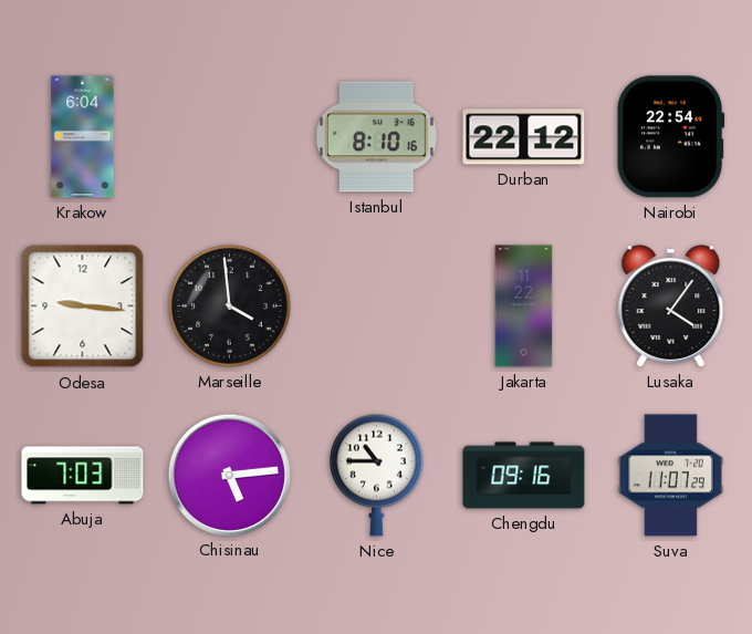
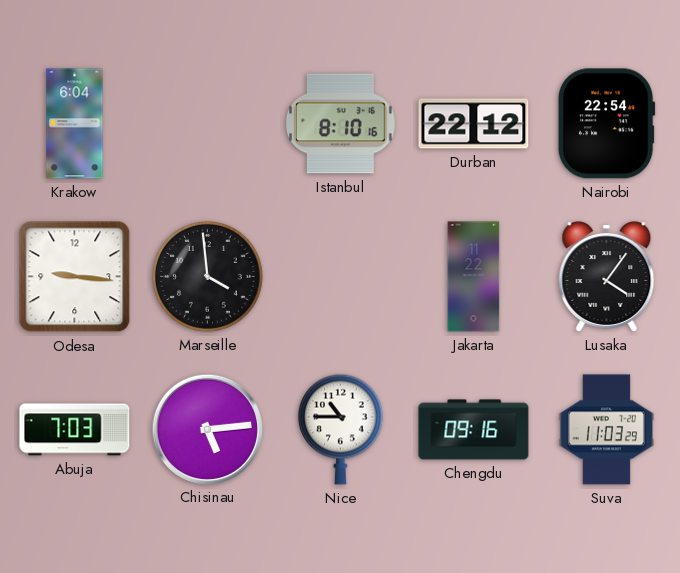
Suva: 11:07 -> 11:03
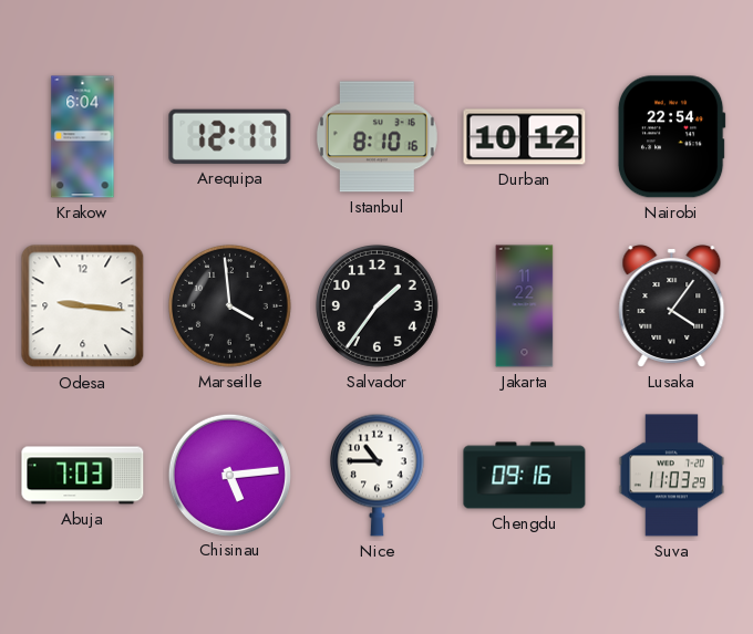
Arequipa: none -> 12:17
Durban: 22:12 -> 10:12
Salvador: none -> 1:36
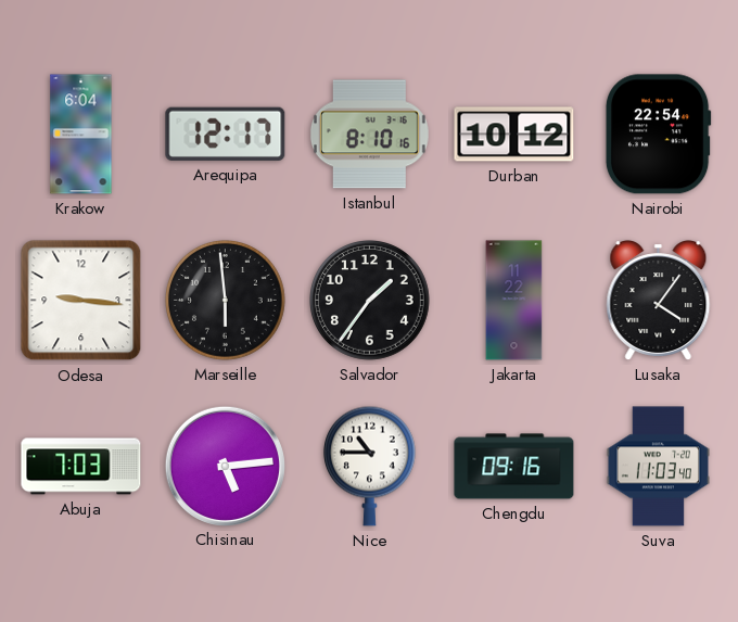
Marseille: 3:59 -> 5:59
Suva: 11:03:29 -> 11:03:40
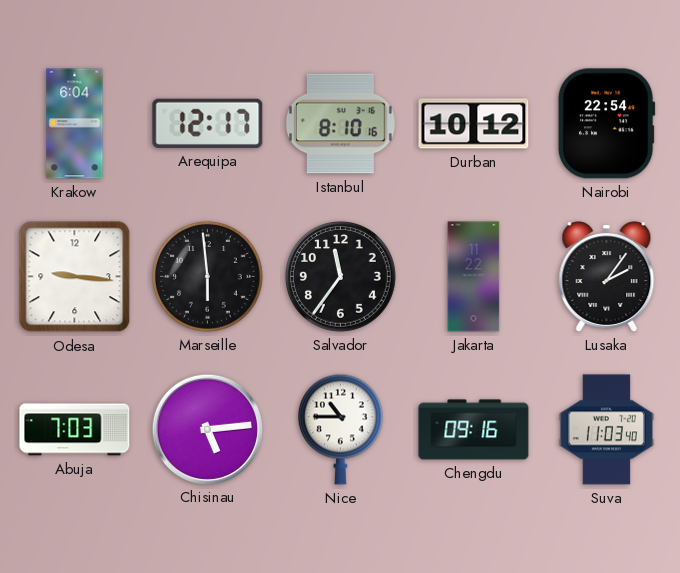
Salvador: 1:36 -> 11:36
Lusaka: 4:06 -> 2:06
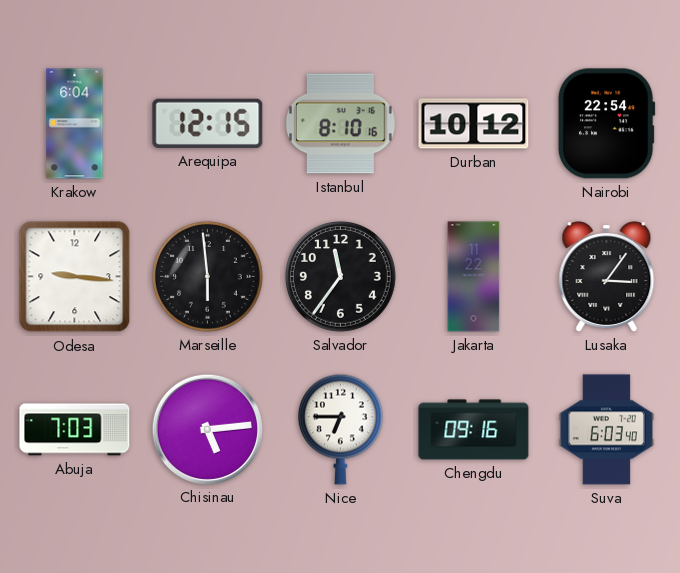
Arequipa: 12:17 -> 12:15
Lusaka: 2:06 -> 3:06
Nice: 10:45 -> 6:45
Suva: 11:03 -> 6:03
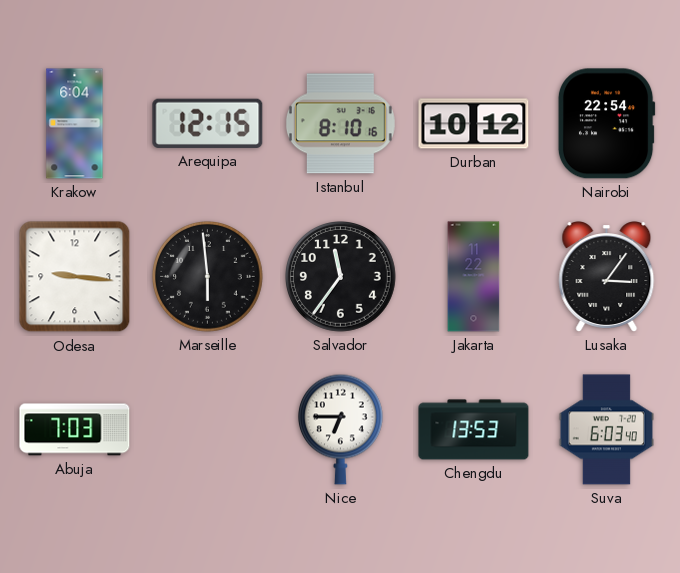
Chisinau: 5:14 -> none
Chengdu: 09:16 -> 13:53
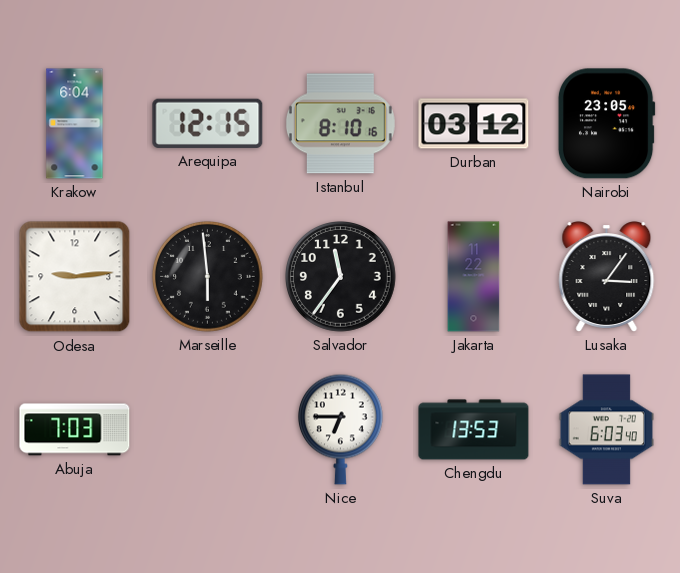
Durban: 10:12 -> 03:12
Nairobi: 22:54 -> 23:05
Odesa: 9:16 -> 9:14
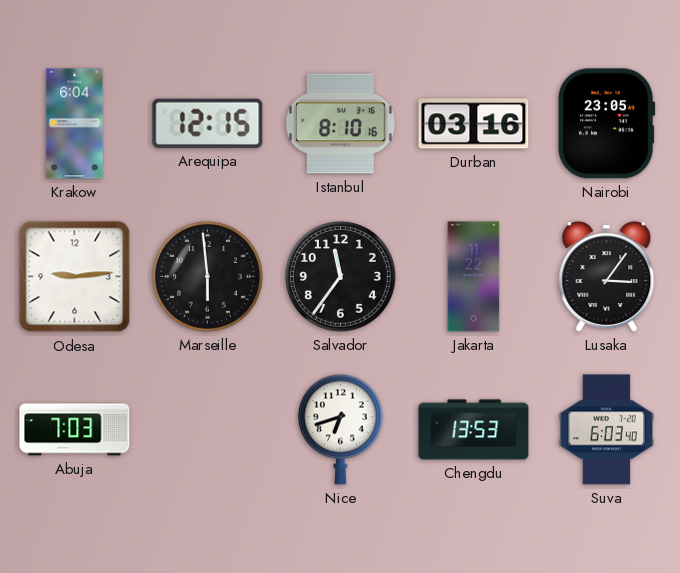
Durban: 03:12 -> 03:16
Nice: 6:45 -> 6:42
